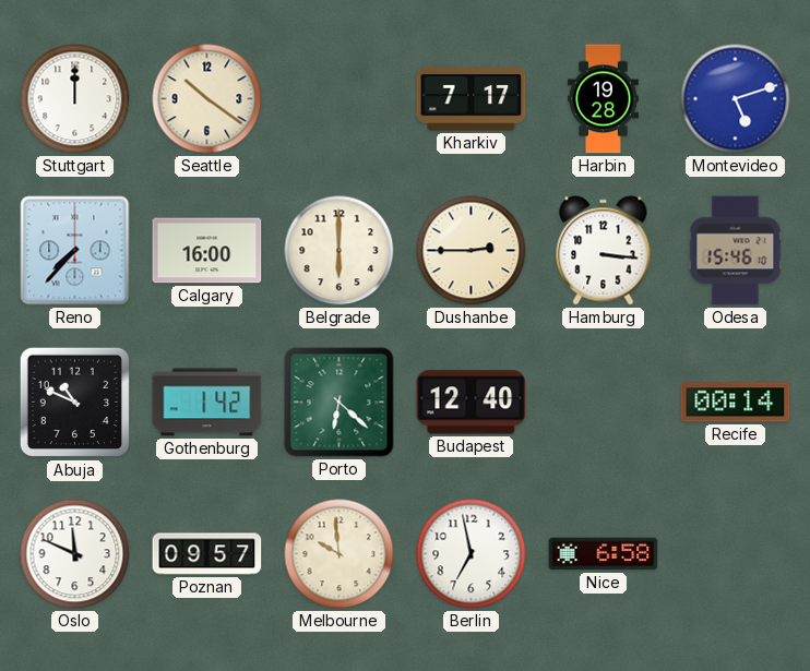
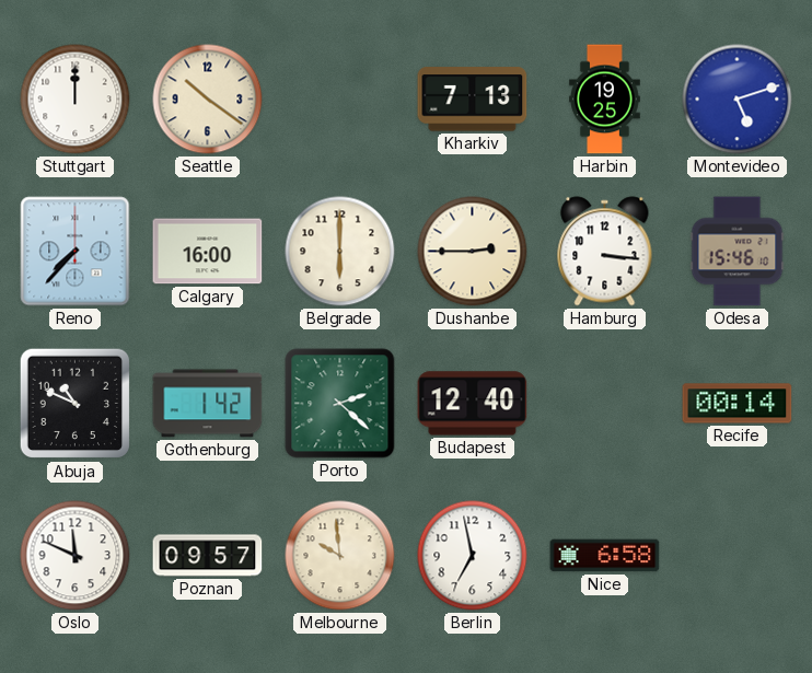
Kharkiv: 7:17 -> 7:13
Harbin: 19:28 -> 19:25
Porto: 6:22 -> 2:22
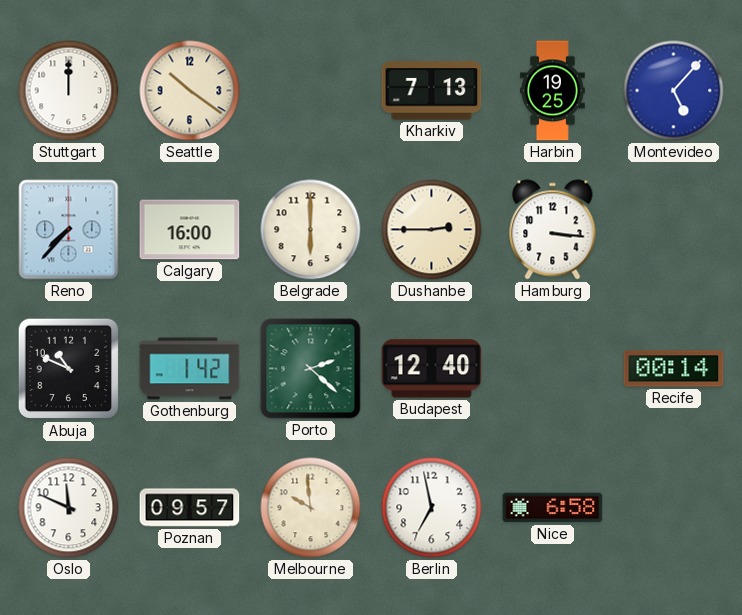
Montevideo: 5:12 -> 5:07
Odesa: 15:46 -> none
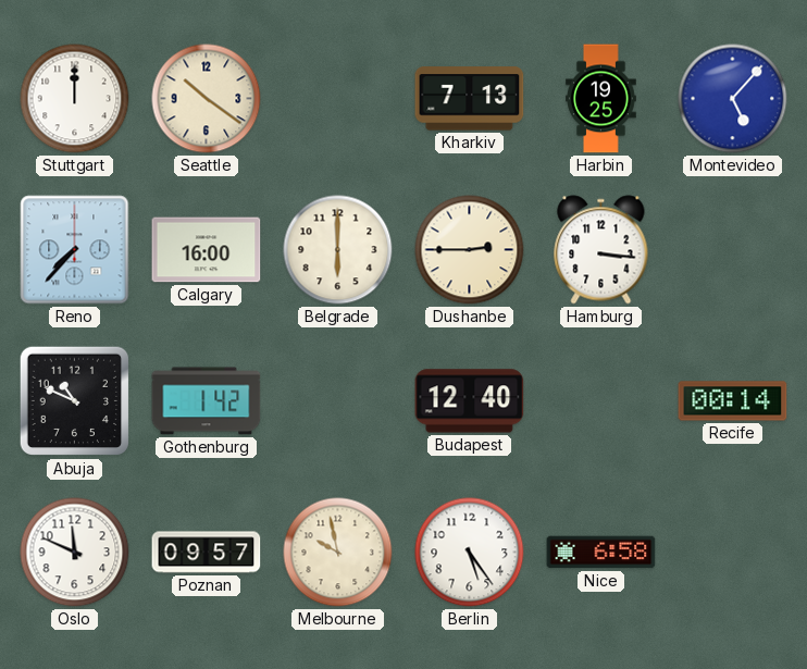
Porto: 2:22 -> none
Melbourne: 9:59 -> 9:58
Berlin: 6:58 -> 5:24
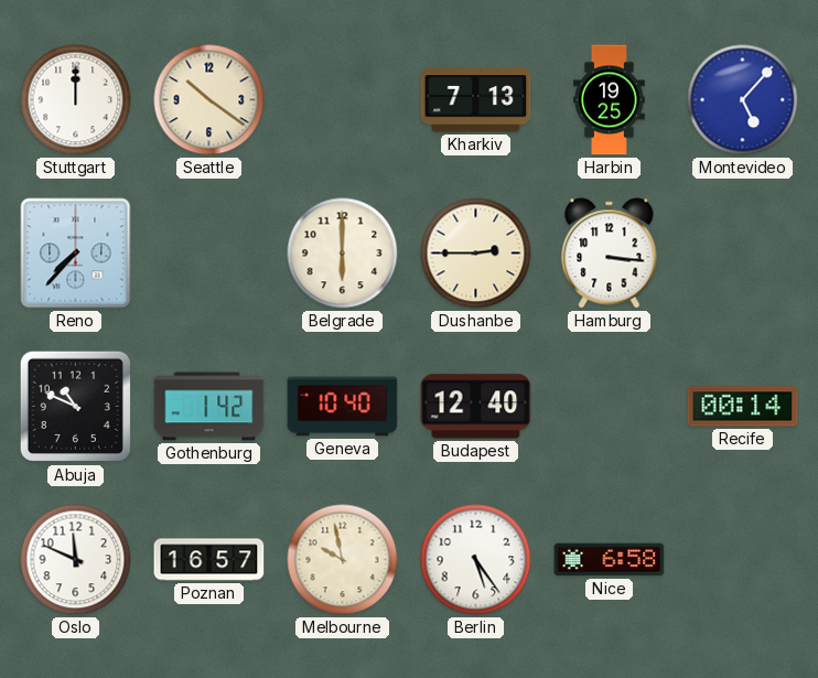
Calgary: 16:00 -> none
Geneva: none -> 10:40
Poznan: 09:57 -> 16:57
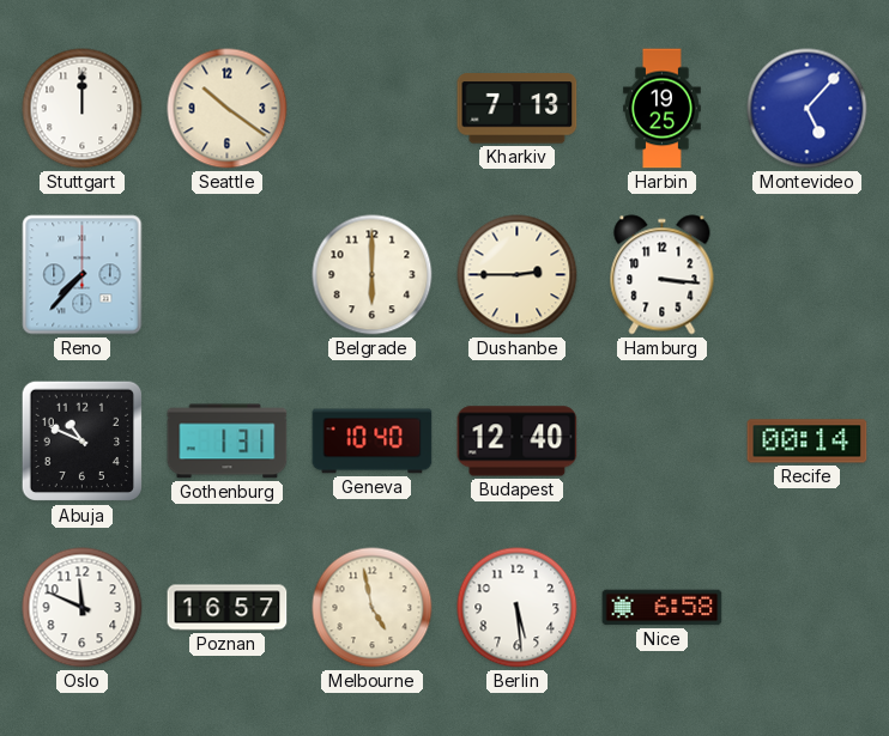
Gothenburg: 1:42 -> 1:31
Melbourne: 9:58 -> 4:58
Berlin: 5:24 -> 5:29
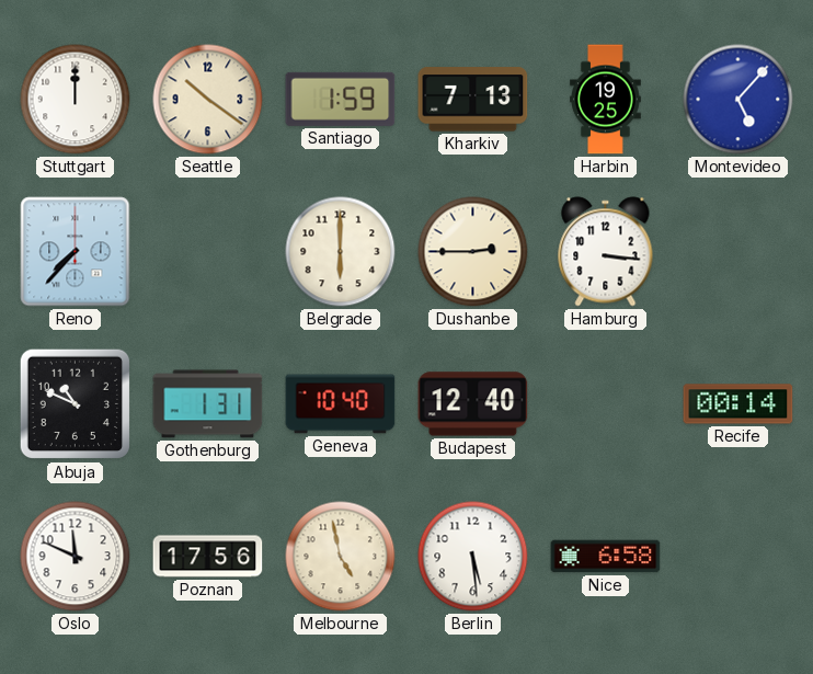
Santiago: none -> 1:59
Poznan: 16:57 -> 17:56
